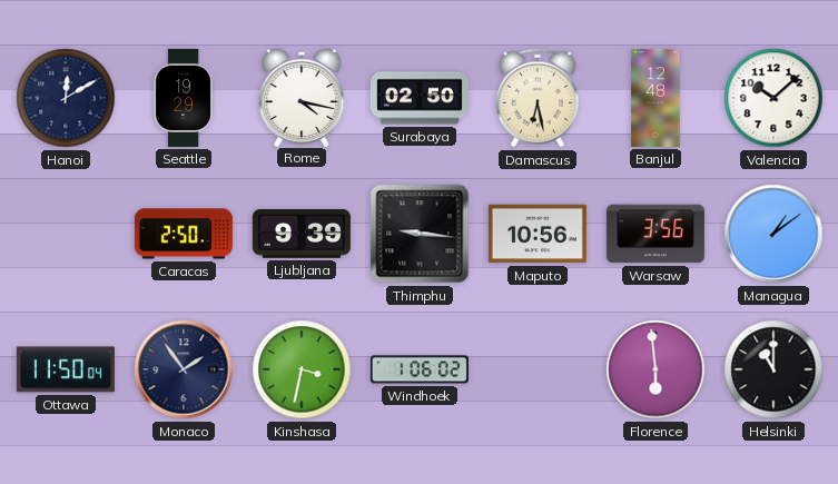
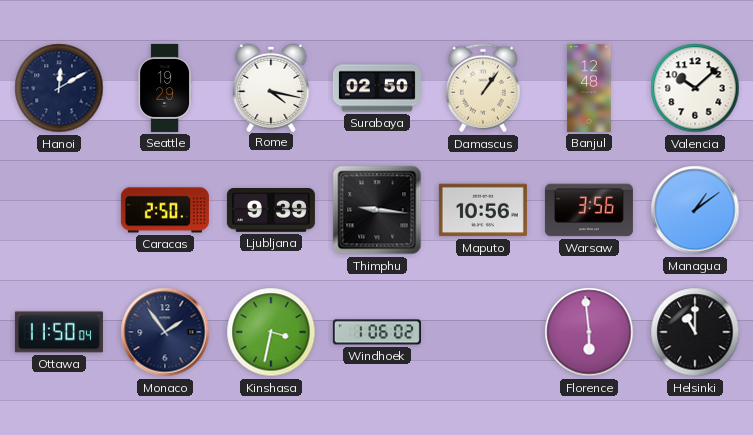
Damascus: 6:28 -> 1:06
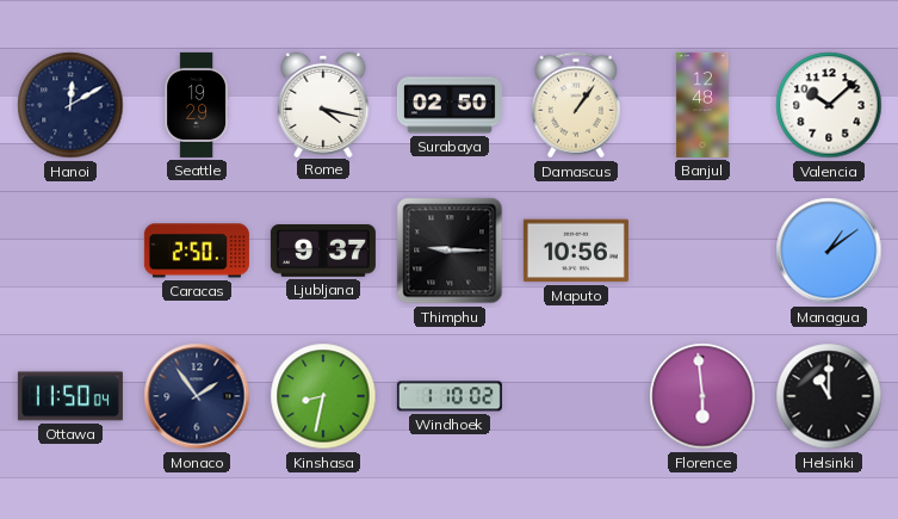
Ljubljana: 9:39 -> 9:37
Thimphu: 9:16 -> 9:15
Warsaw: 3:56 -> none
Kinshasa: 3:32 -> 8:32
Windhoek: 1:06 -> 1:10
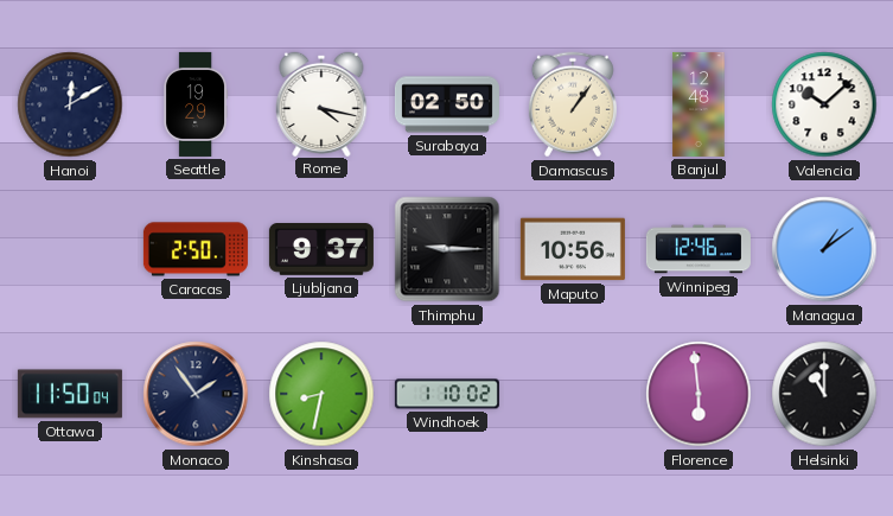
Winnipeg: none -> 12:46
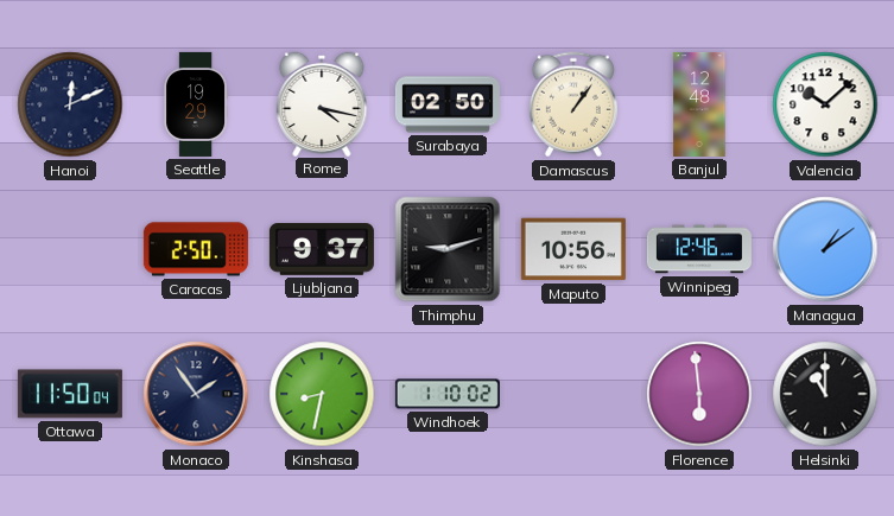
Hanoi: 12:10 -> 12:11
Thimphu: 9:15 -> 9:12
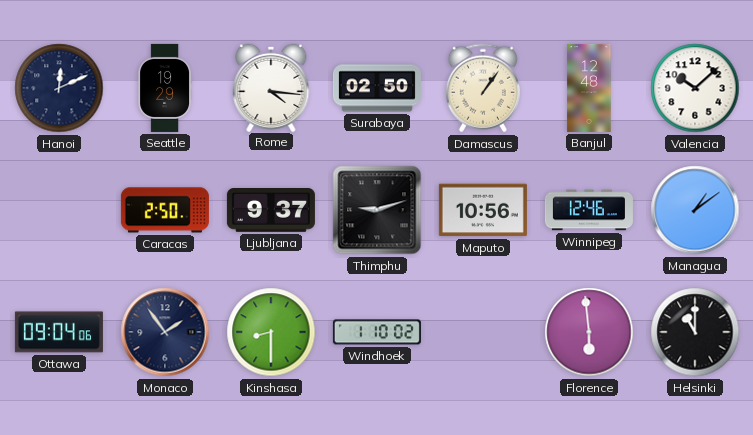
Rome: 4:17 -> 4:16
Ottawa: 11:50 -> 09:04
Kinshasa: 8:32 -> 8:30
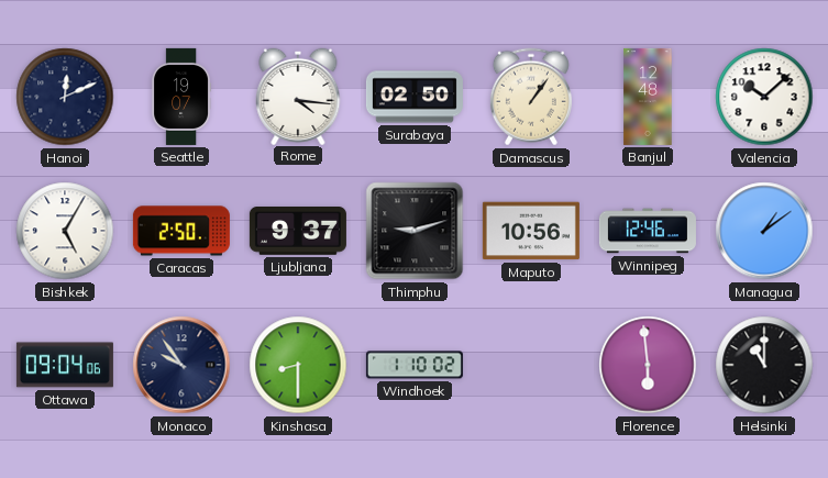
Seattle: 19:29 -> 19:07
Bishkek: none -> 5:05
Monaco: 1:54 -> 9:54
